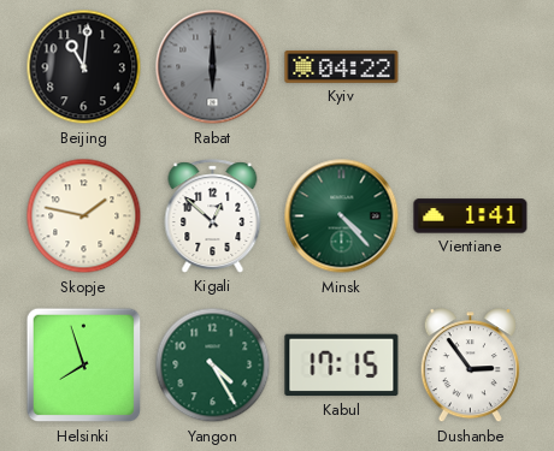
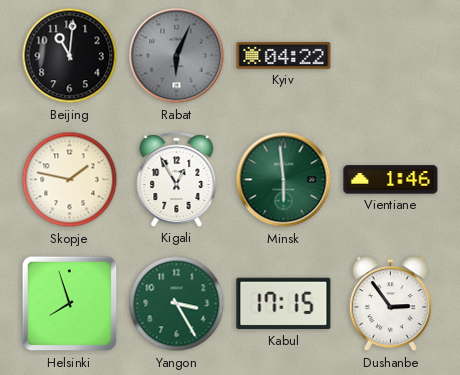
Rabat: 6:00 -> 6:04
Kigali: 12:52 -> 12:55
Minsk: 4:23 -> 5:59
Vientiane: 1:41 -> 1:46
Yangon: 4:25 -> 3:25
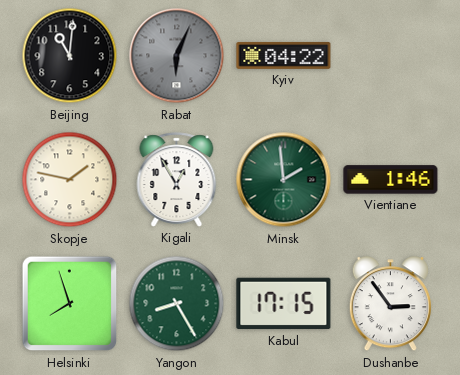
Minsk: 5:59 -> 1:59
Yangon: 3:25 -> 8:25
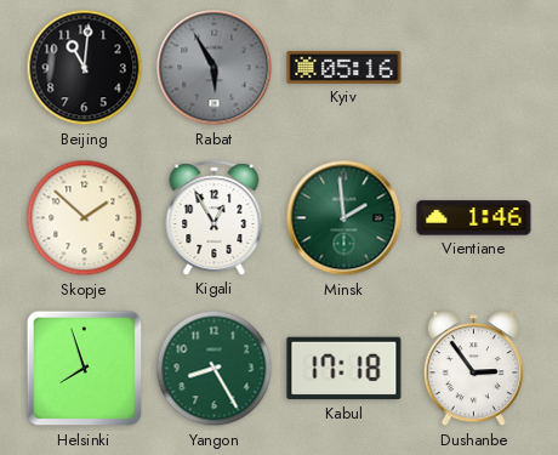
Rabat: 6:04 -> 5:55
Kyiv: 04:22 -> 05:16
Skopje: 1:47 -> 1:52
Kabul: 17:15 -> 17:18
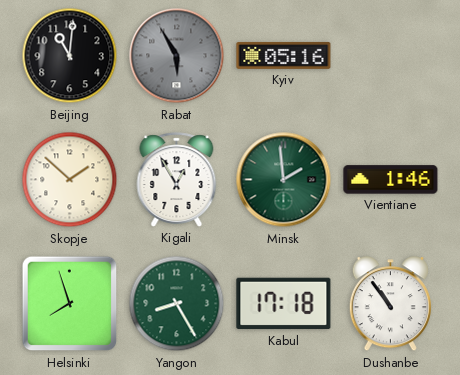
Dushanbe: 2:54 -> 10:54
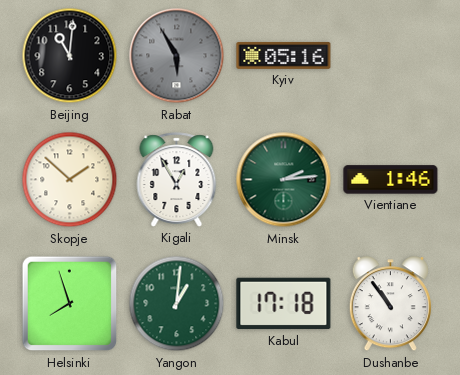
Minsk: 1:59 -> 2:14
Yangon: 8:25 -> 1:01
